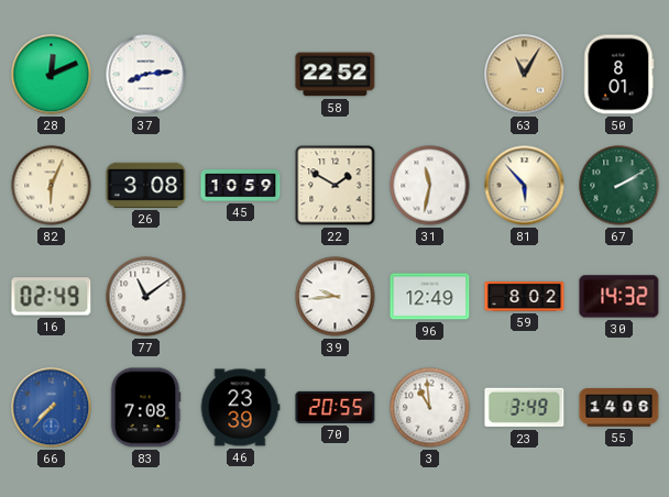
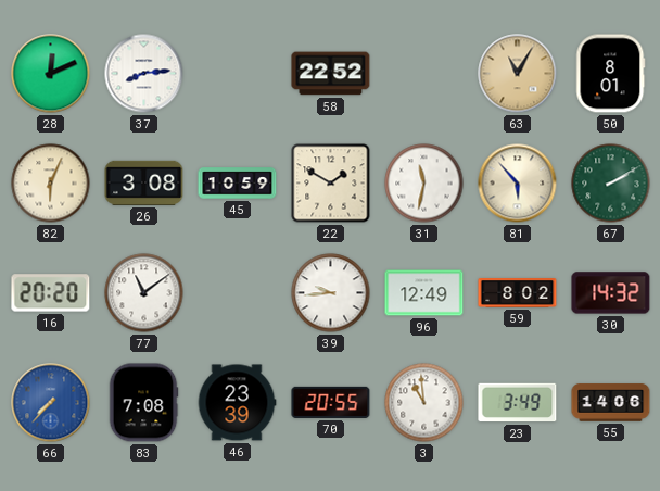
16: 02:49 -> 20:20
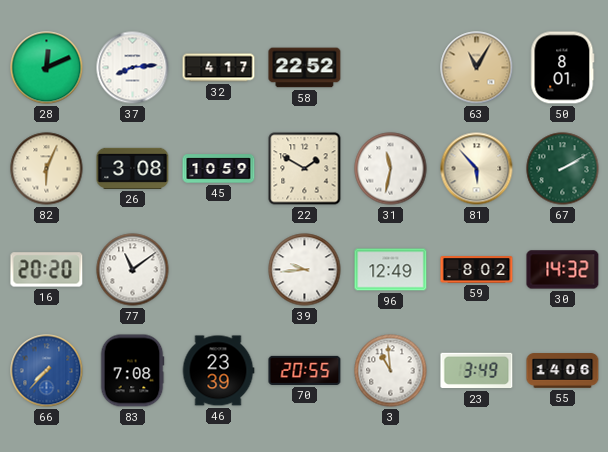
32: none -> 4:17
